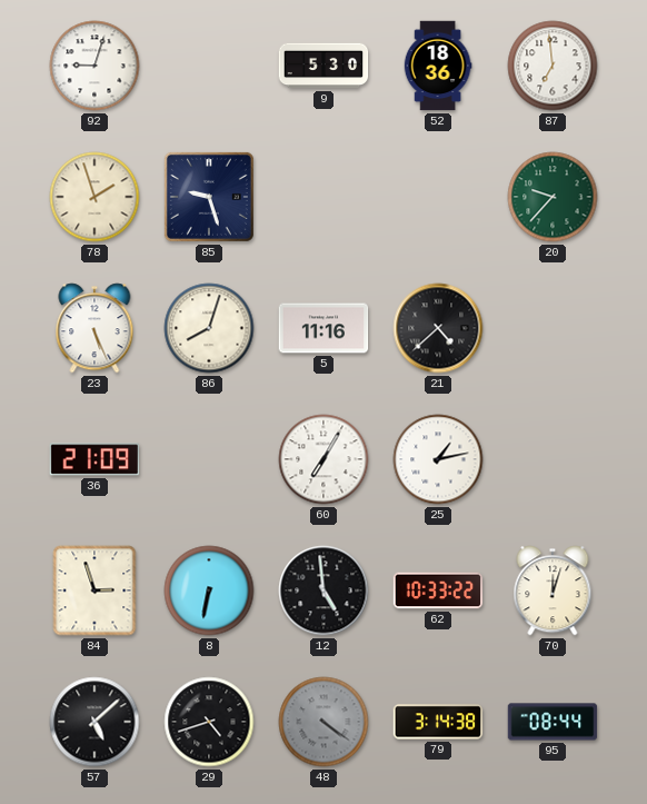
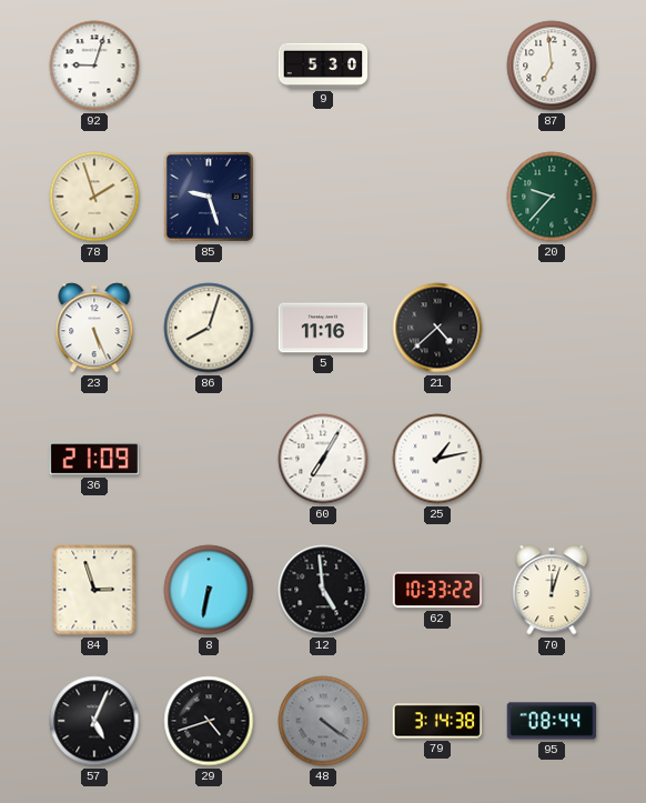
52: 18:36 -> none
57: 5:08 -> 5:04
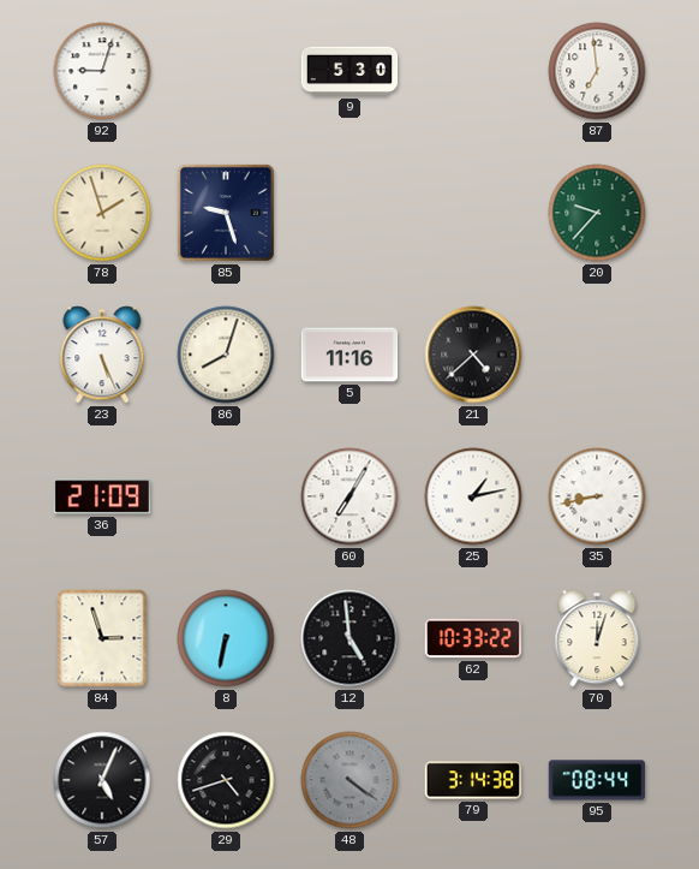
35: none -> 8:43
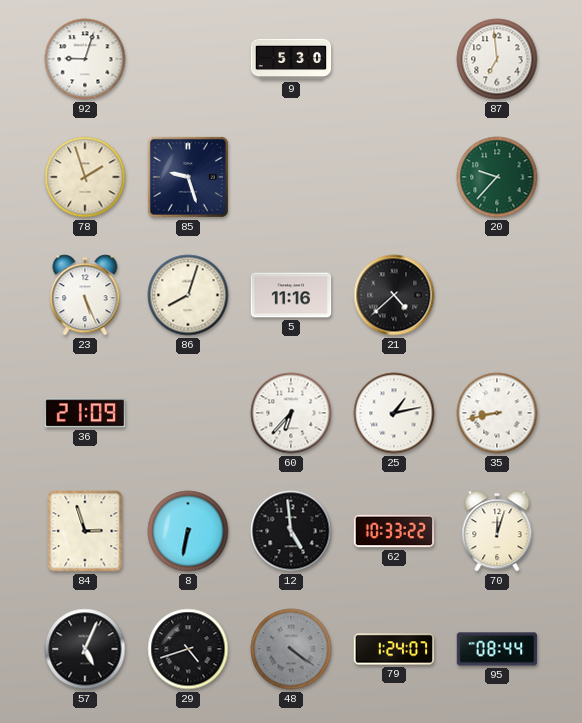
60: 7:05 -> 6:37
79: 3:14 -> 1:24
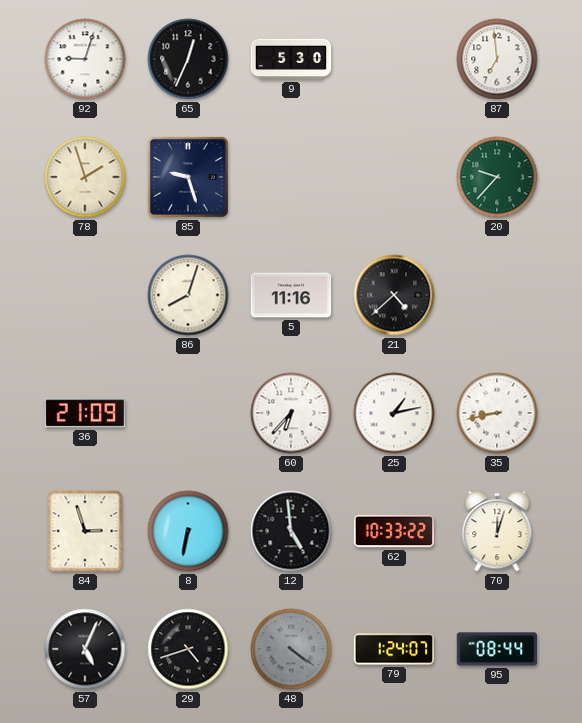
65: none -> 12:34
23: 5:26 -> none
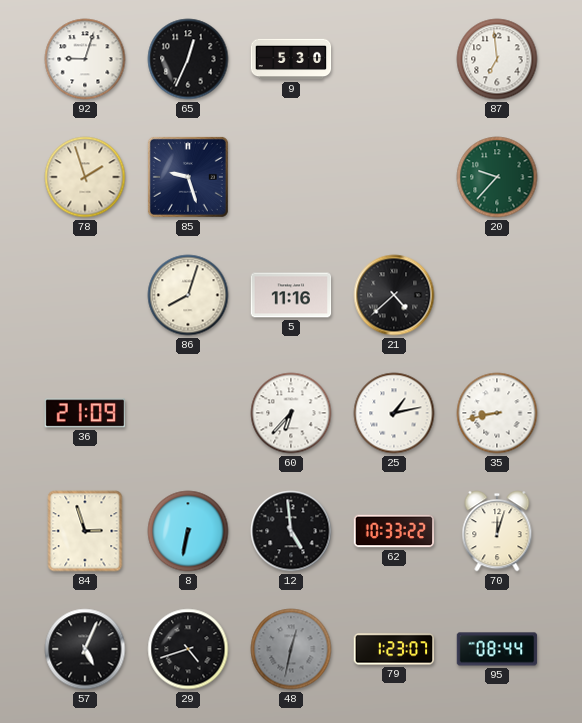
48: 4:21 -> 12:32
79: 1:24 -> 1:23
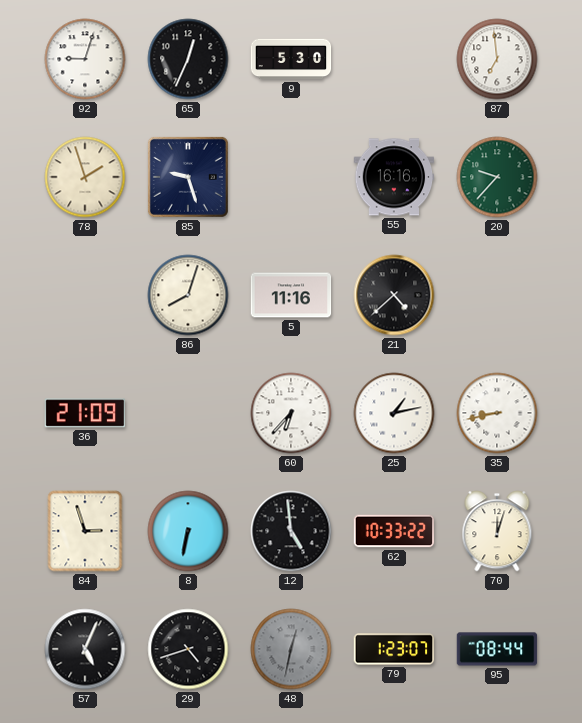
55: none -> 16:16
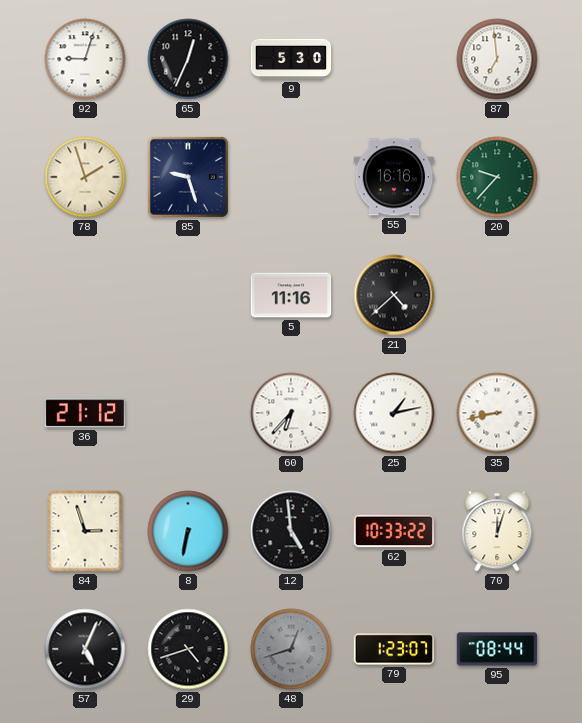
86: 8:03 -> none
36: 21:09 -> 21:12
48: 12:32 -> 12:42
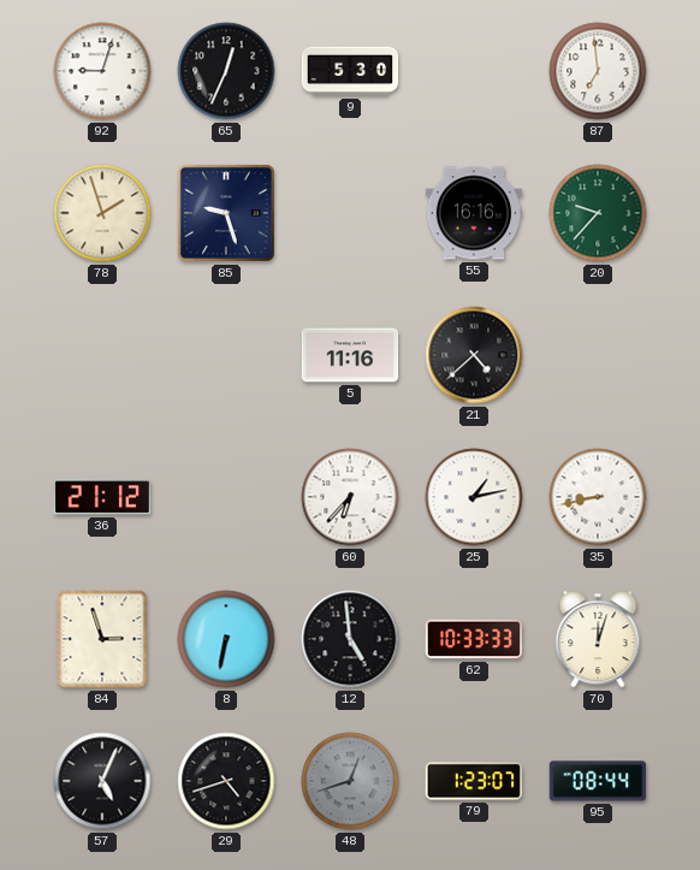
62: 10:33:22 -> 10:33:33
